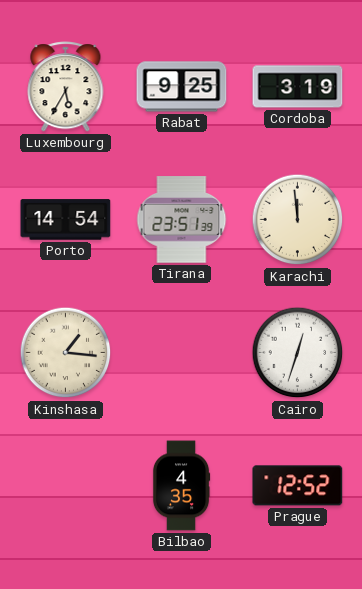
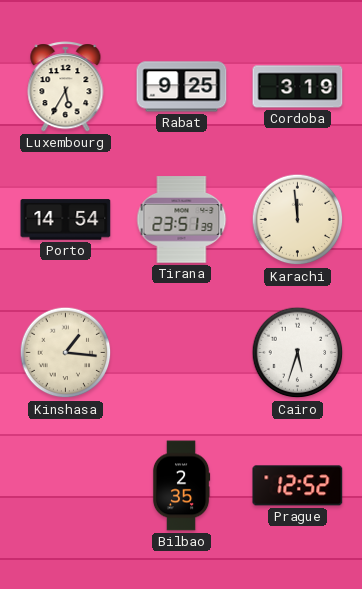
Cairo: 12:33 -> 5:33
Bilbao: 4:35 -> 2:35
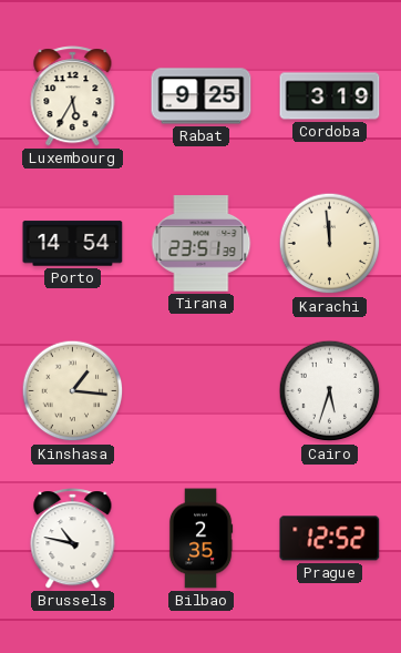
Brussels: none -> 10:47
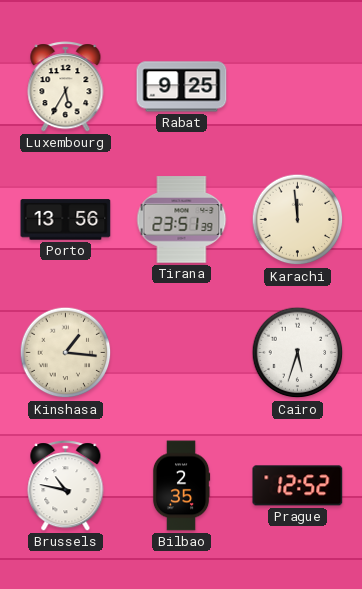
Cordoba: 3:19 -> none
Porto: 14:54 -> 13:56
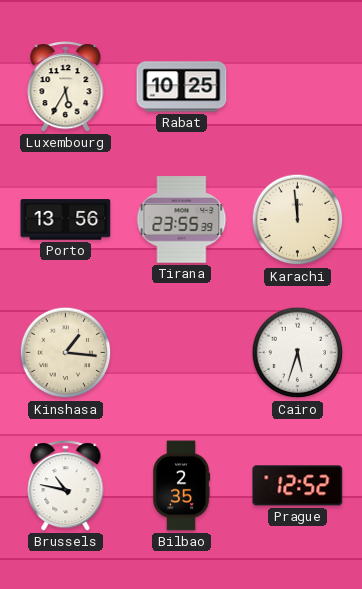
Rabat: 9:25 -> 10:25
Tirana: 23:51 -> 23:55
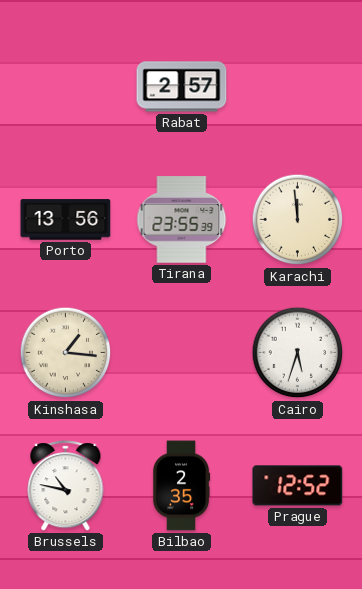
Luxembourg: 5:35 -> none
Rabat: 10:25 -> 2:57
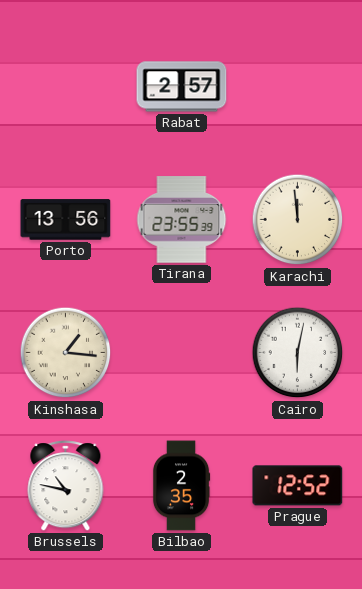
Cairo: 5:33 -> 6:02
